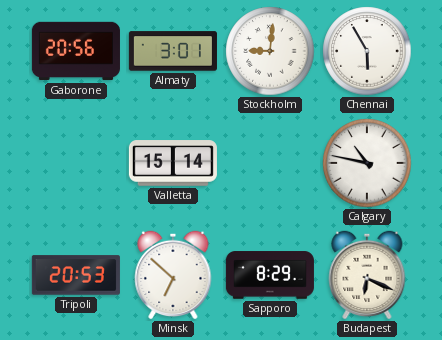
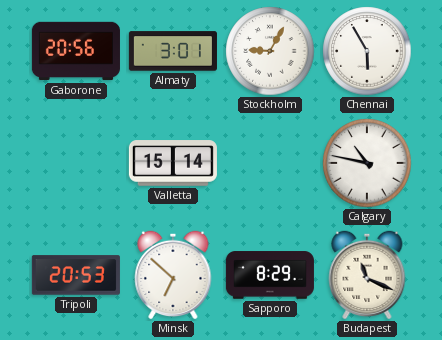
Stockholm: 9:01 -> 9:05
Budapest: 6:19 -> 11:19
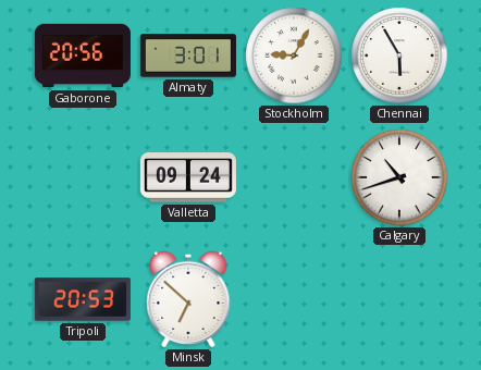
Valletta: 15:14 -> 09:24
Calgary: 10:47 -> 10:42
Sapporo: 8:29 -> none
Budapest: 11:19 -> none
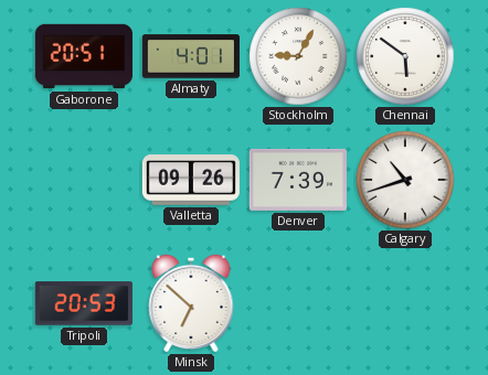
Gaborone: 20:56 -> 20:51
Almaty: 3:01 -> 4:01
Chennai: 5:55 -> 5:51
Valletta: 09:24 -> 09:26
Denver: none -> 7:39
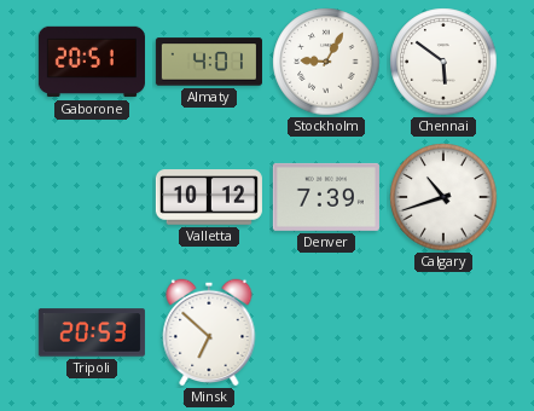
Valletta: 09:26 -> 10:12
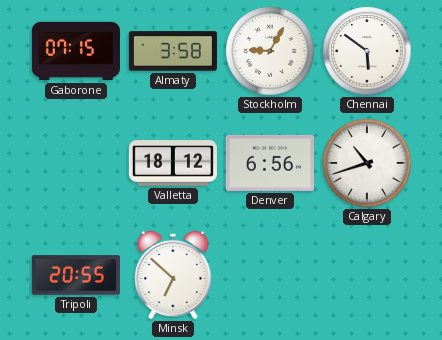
Gaborone: 20:51 -> 07:15
Almaty: 4:01 -> 3:58
Valletta: 10:12 -> 18:12
Denver: 7:39 -> 6:56
Tripoli: 20:53 -> 20:55
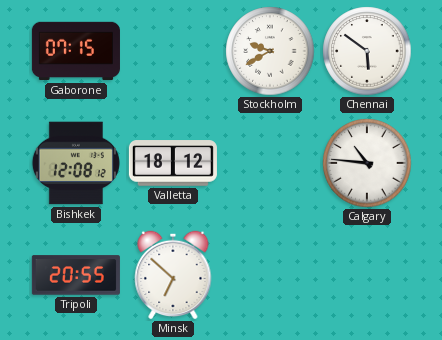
Almaty: 3:58 -> none
Stockholm: 9:05 -> 9:40
Bishkek: none -> 12:08
Denver: 6:56 -> none
Calgary: 10:42 -> 10:46
